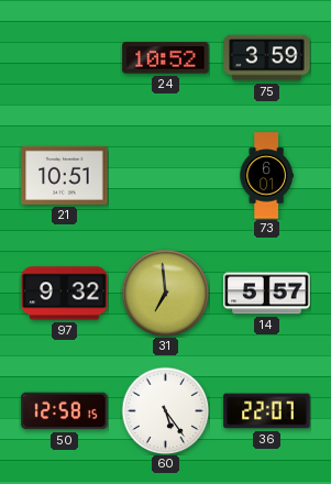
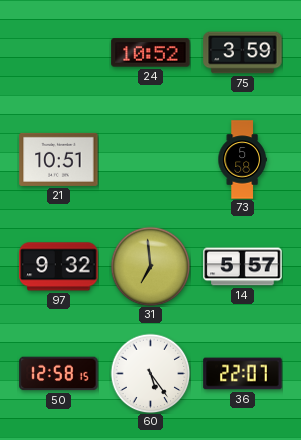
73: 6:01 -> 5:58
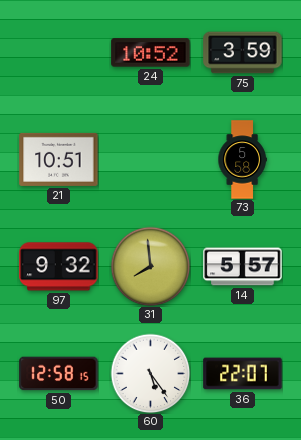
31: 6:59 -> 7:59
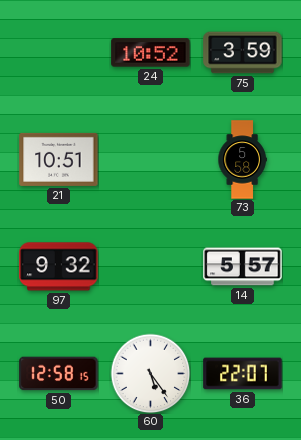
31: 7:59 -> none
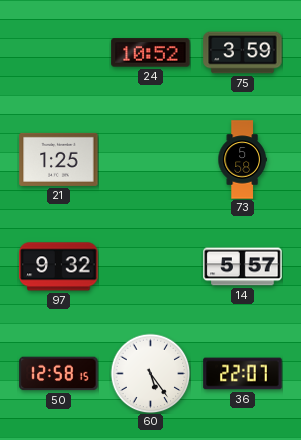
21: 10:51 -> 1:25
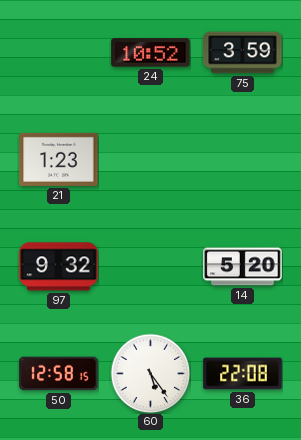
21: 1:25 -> 1:23
73: 5:58 -> none
14: 5:57 -> 5:20
36: 22:07 -> 22:08
